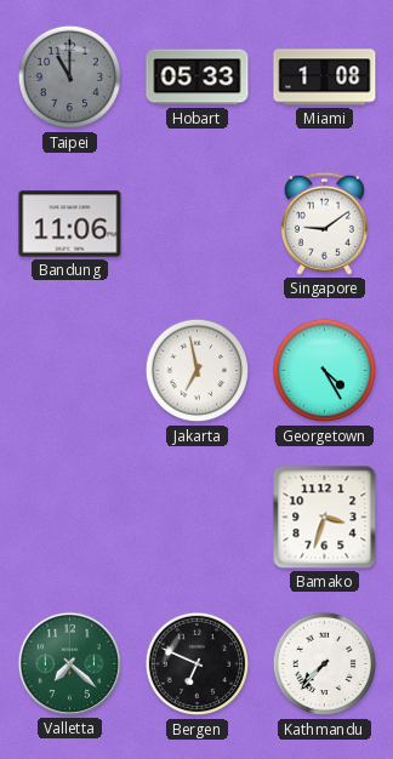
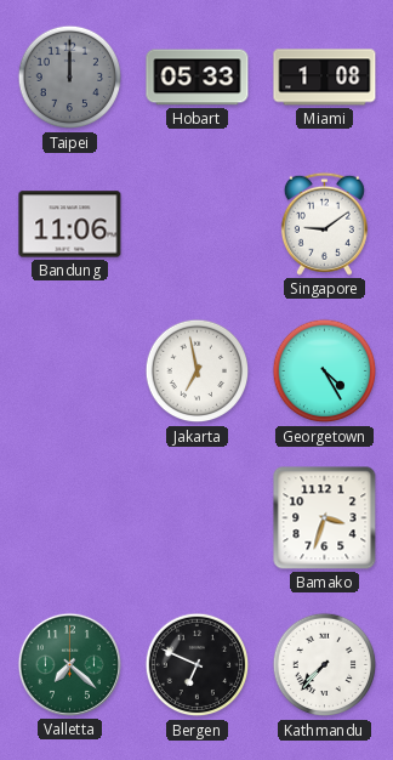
Taipei: 11:00 -> 12:00
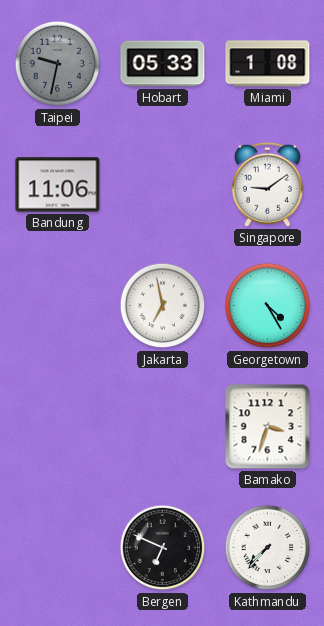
Taipei: 12:00 -> 9:32
Valletta: 7:22 -> none
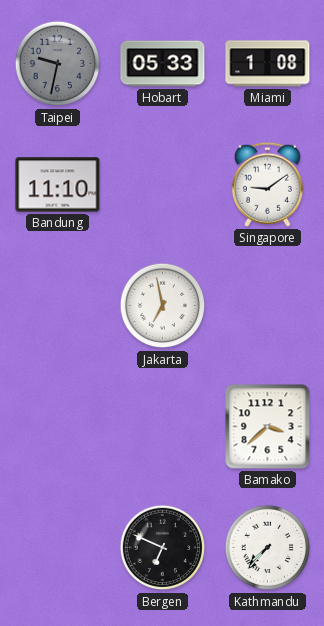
Bandung: 11:06 -> 11:10
Georgetown: 4:25 -> none
Bamako: 3:33 -> 3:38
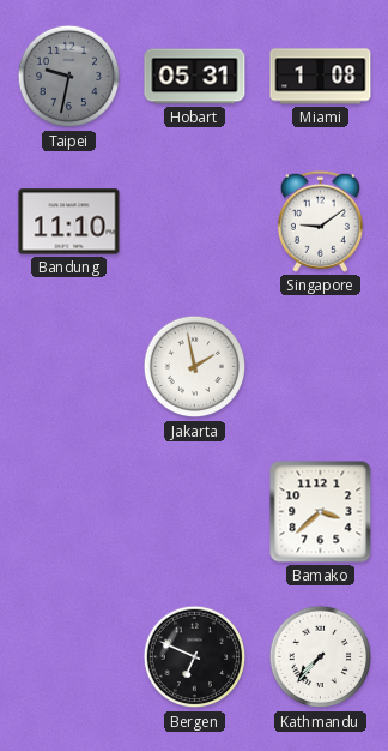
Hobart: 05:33 -> 05:31
Jakarta: 6:58 -> 1:58
